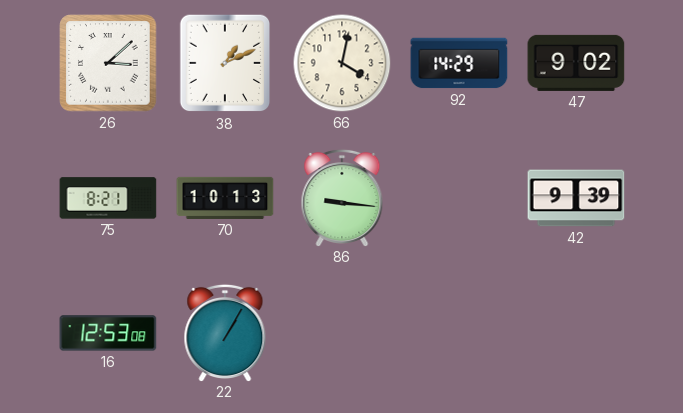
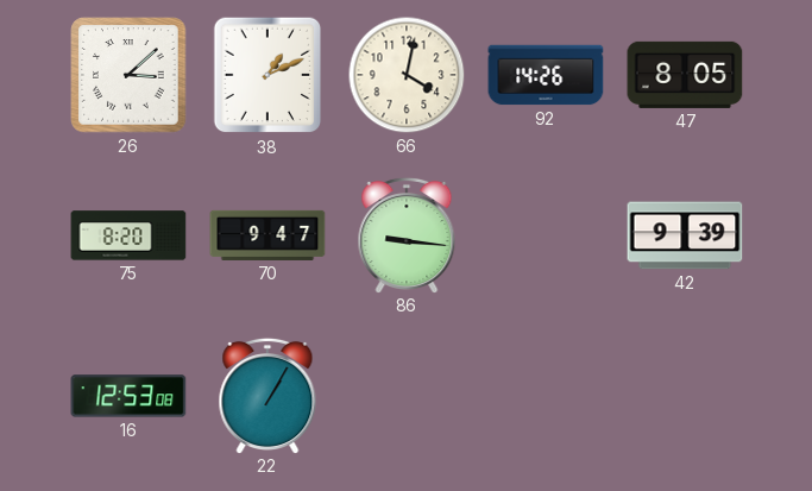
92: 14:29 -> 14:26
47: 9:02 -> 8:05
75: 8:21 -> 8:20
70: 10:13 -> 9:47
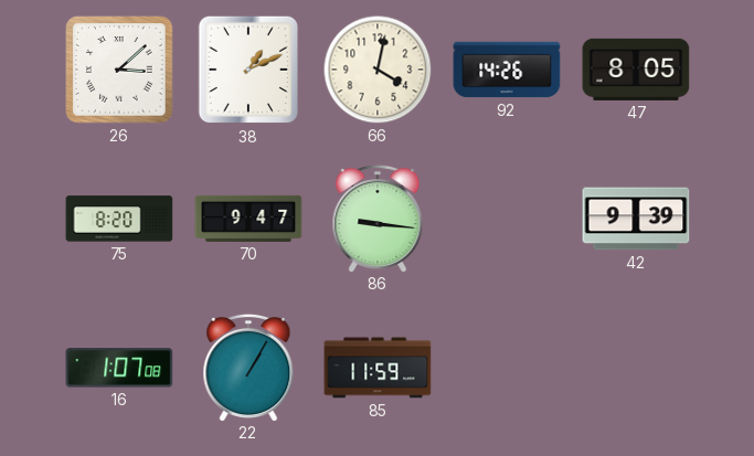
16: 12:53 -> 1:07
85: none -> 11:59
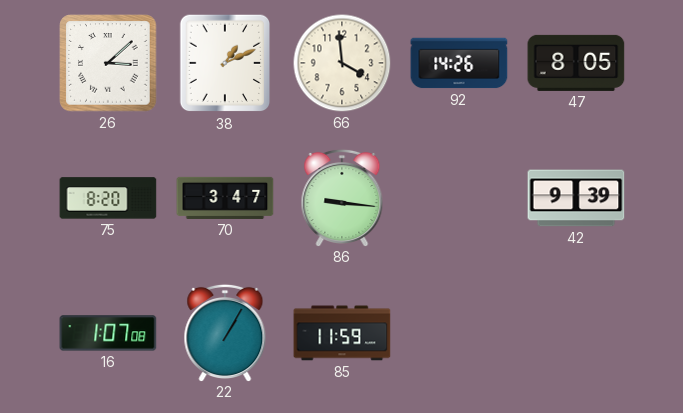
66: 4:02 -> 3:59
70: 9:47 -> 3:47
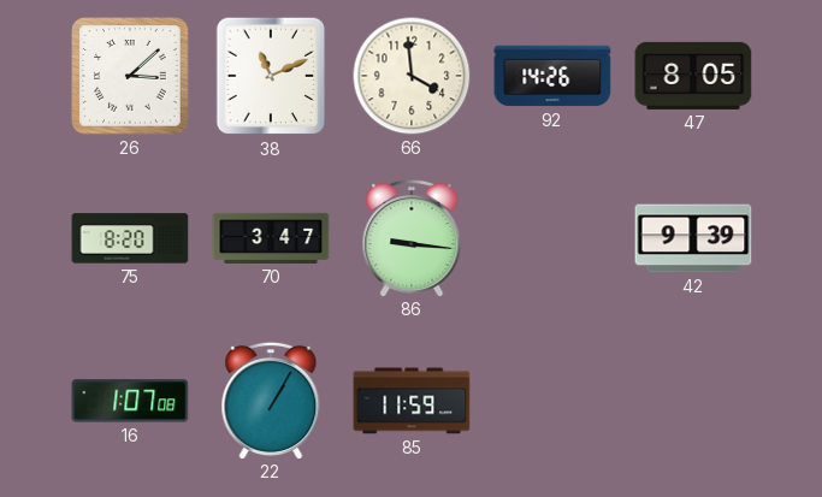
38: 1:11 -> 11:11
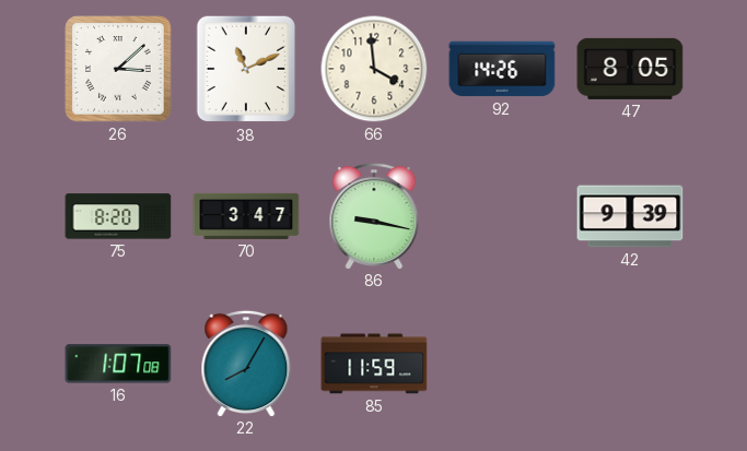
86: 9:16 -> 9:17
22: 1:05 -> 8:05
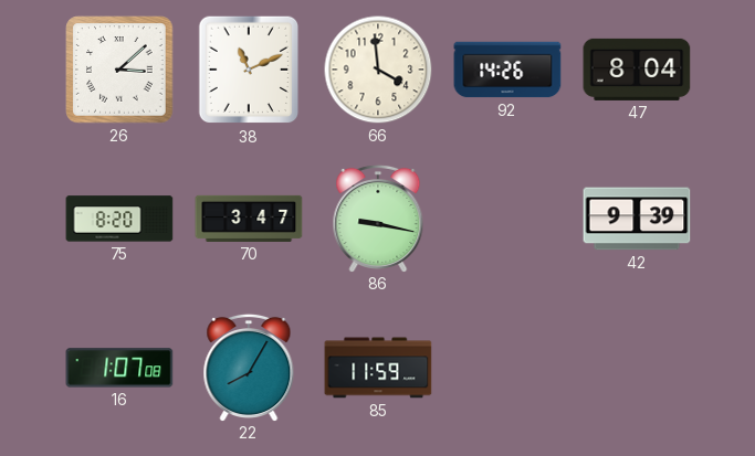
47: 8:05 -> 8:04
